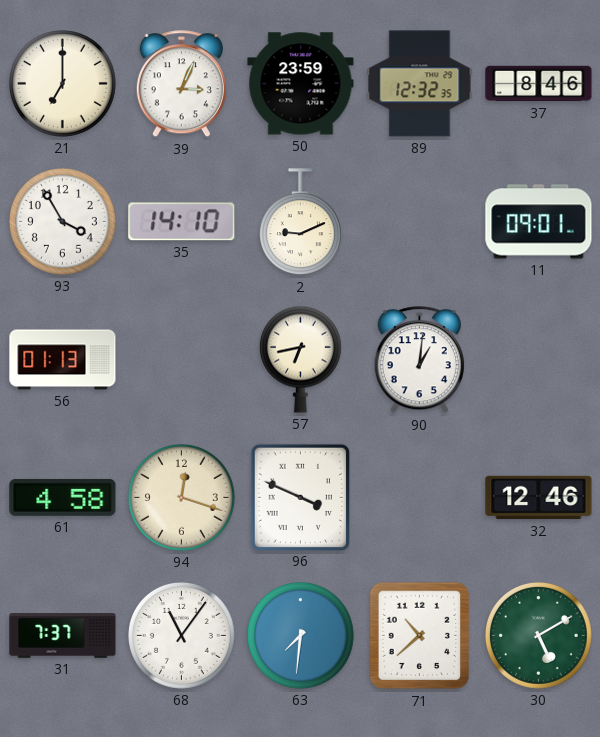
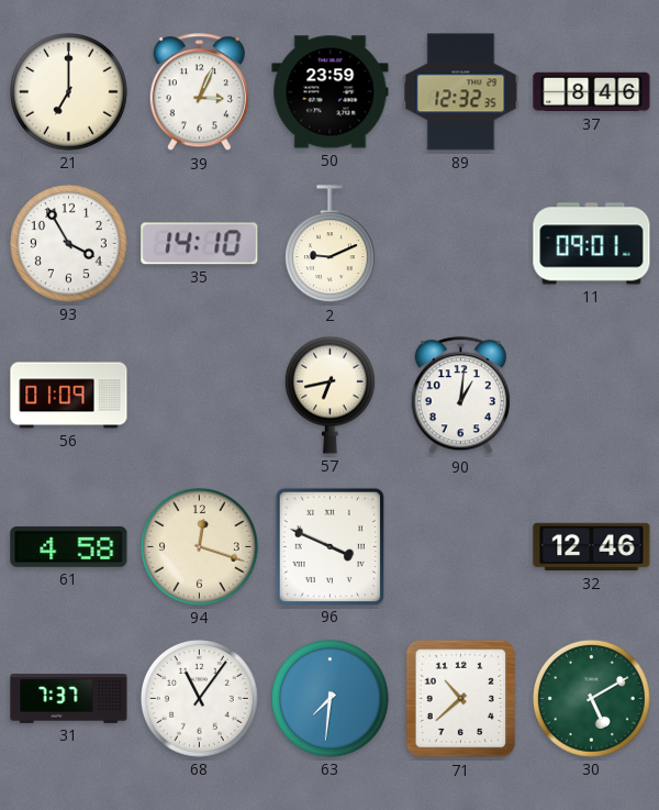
56: 01:13 -> 01:09
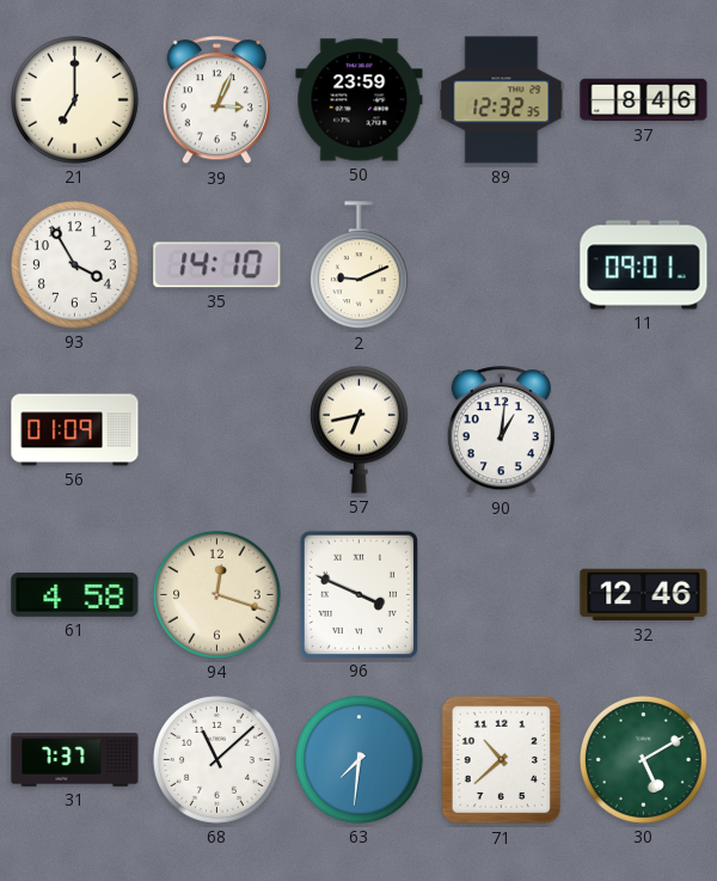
68: 11:06 -> 11:08
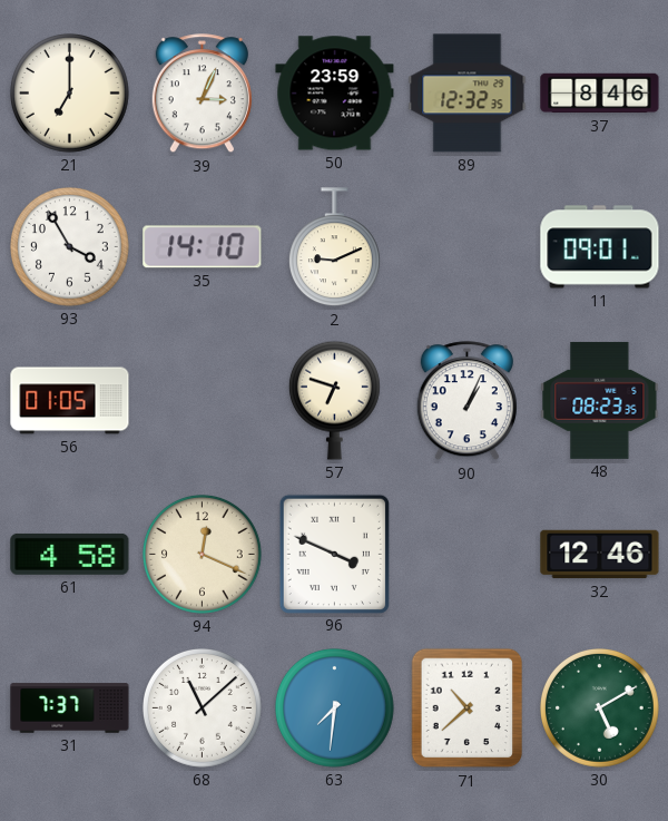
56: 01:09 -> 01:05
57: 6:43 -> 6:48
90: 1:01 -> 1:04
48: none -> 08:23
94: 12:18 -> 12:19
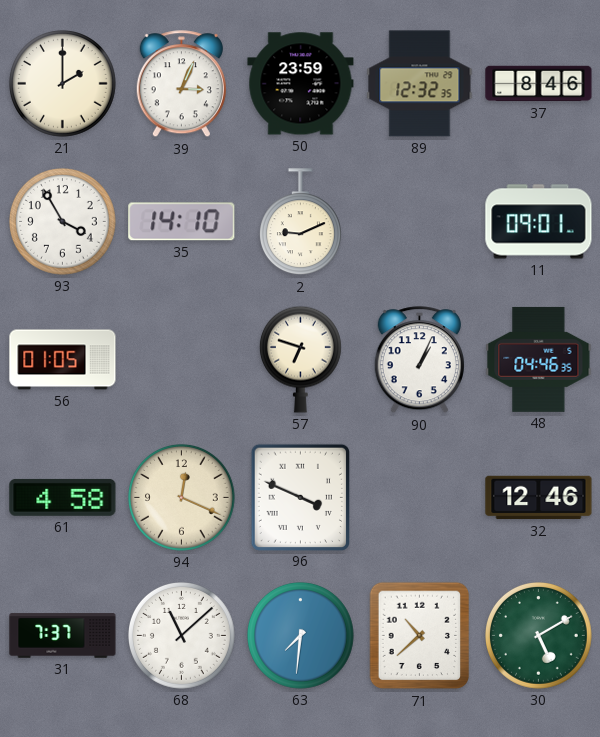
21: 7:00 -> 2:00
48: 08:23 -> 04:46
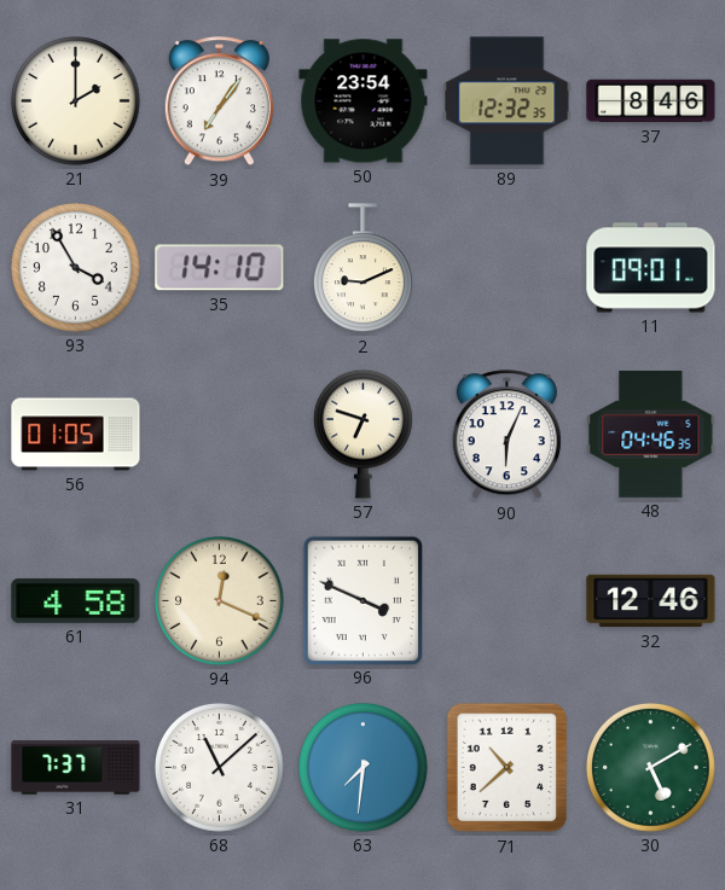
39: 3:04 -> 7:06
50: 23:59 -> 23:54
90: 1:04 -> 6:04
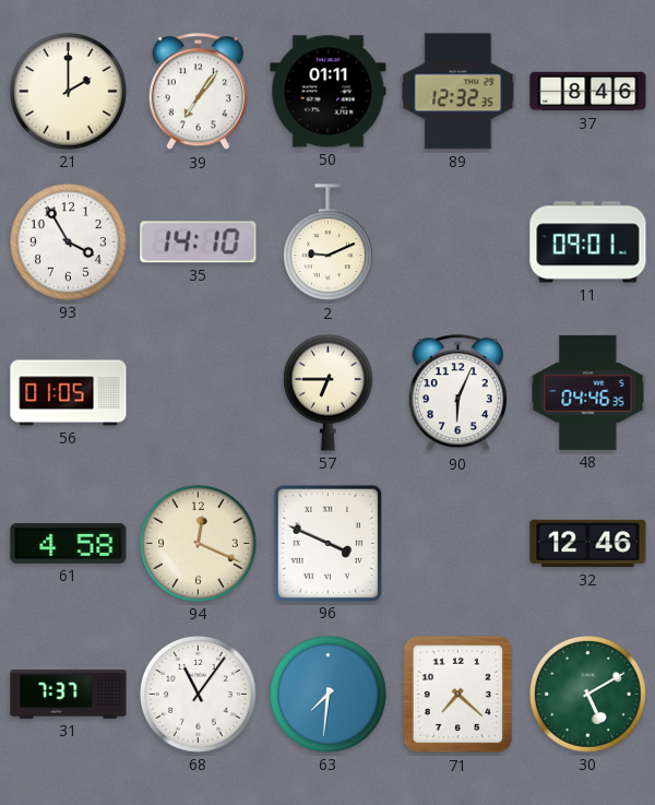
50: 23:54 -> 01:11
57: 6:48 -> 6:45
68: 11:08 -> 11:06
71: 10:38 -> 7:22
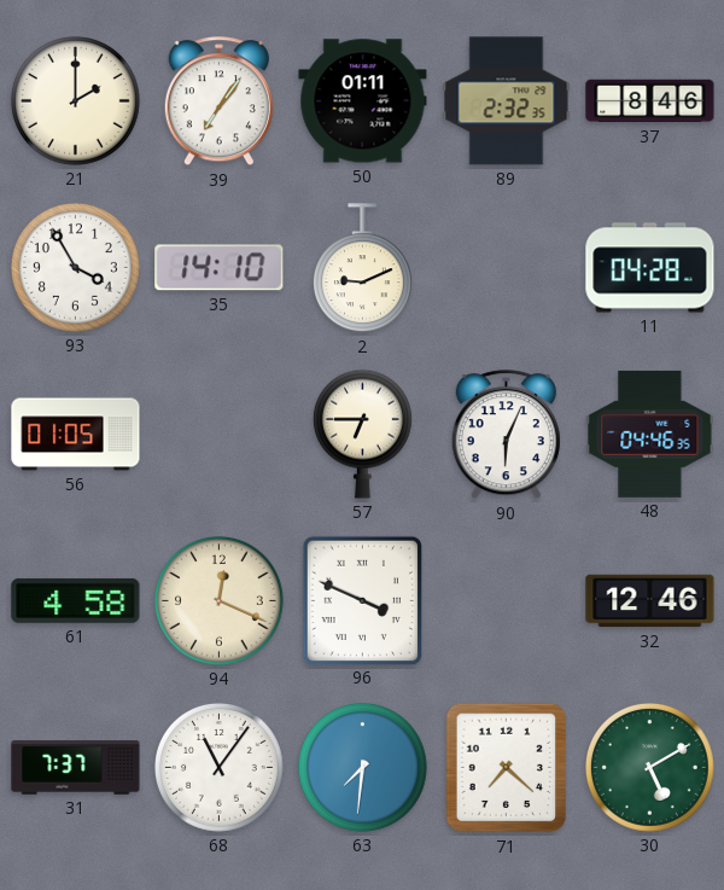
89: 12:32 -> 2:32
11: 09:01 -> 04:28
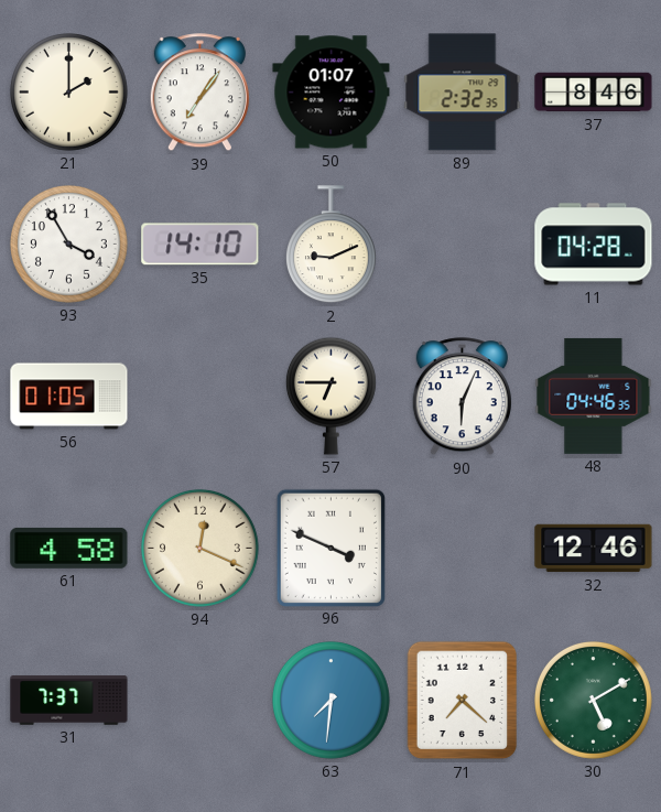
50: 01:11 -> 01:07
68: 11:06 -> none
